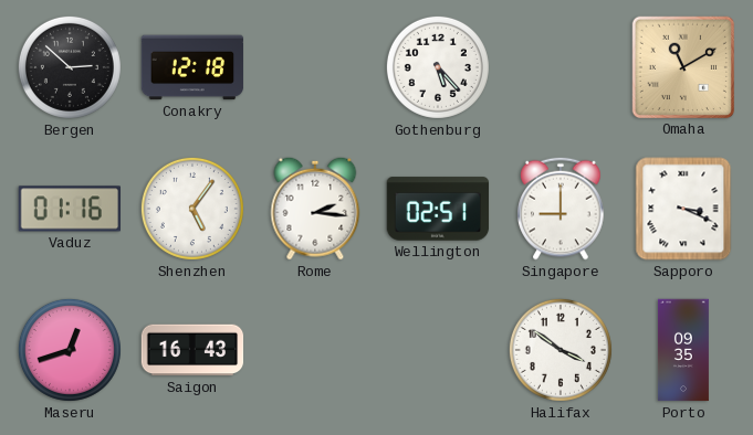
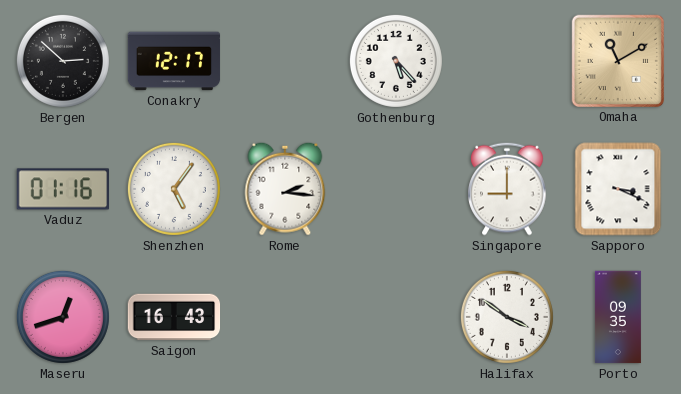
Conakry: 12:18 -> 12:17
Wellington: 02:51 -> none
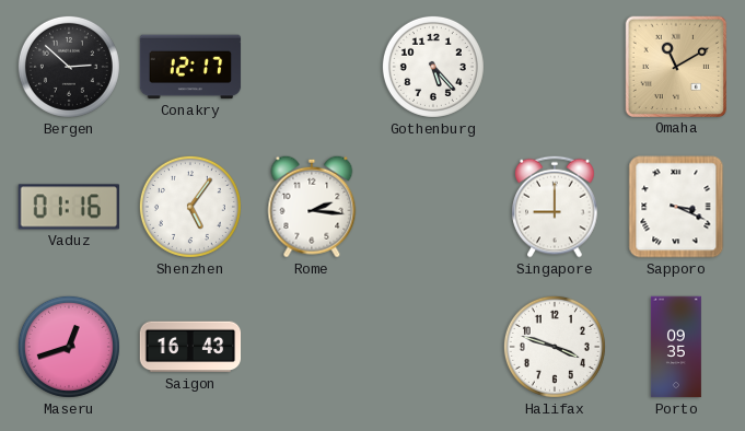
Halifax: 3:51 -> 3:48
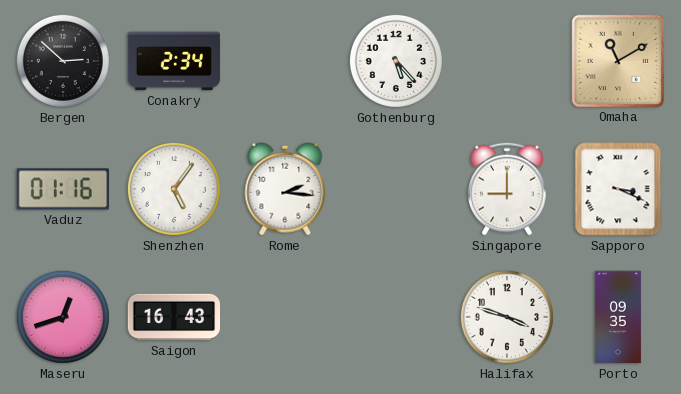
Conakry: 12:17 -> 2:34
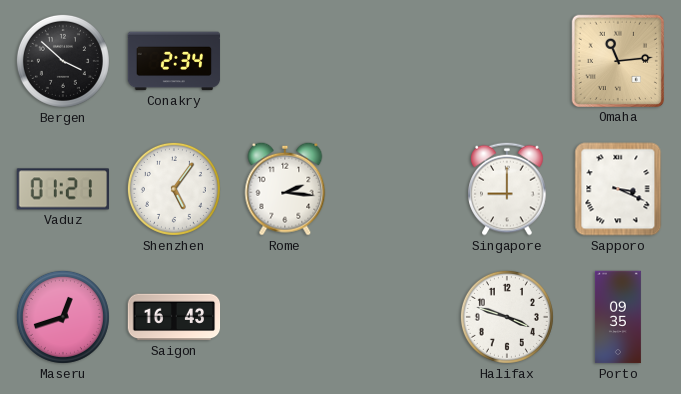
Bergen: 2:52 -> 3:52
Gothenburg: 5:23 -> none
Omaha: 11:10 -> 11:14
Vaduz: 01:16 -> 01:21
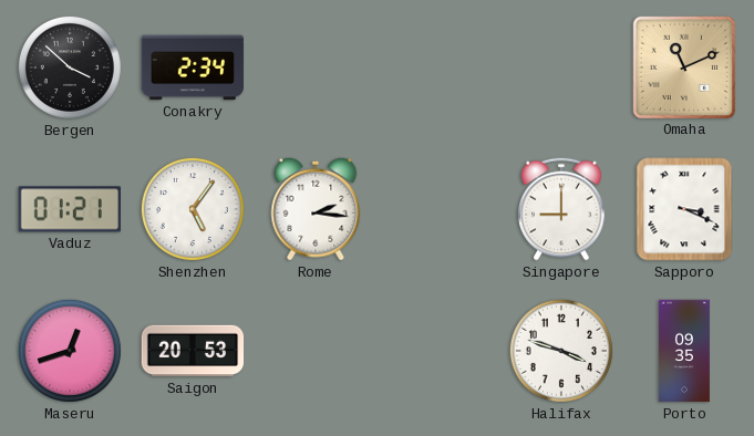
Omaha: 11:14 -> 11:11
Saigon: 16:43 -> 20:53
